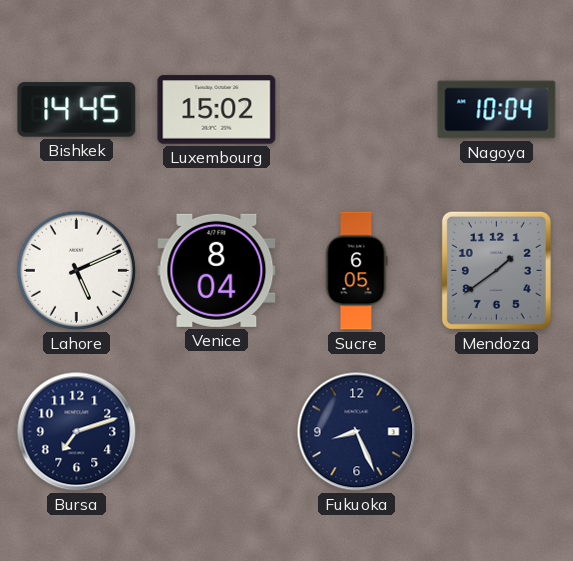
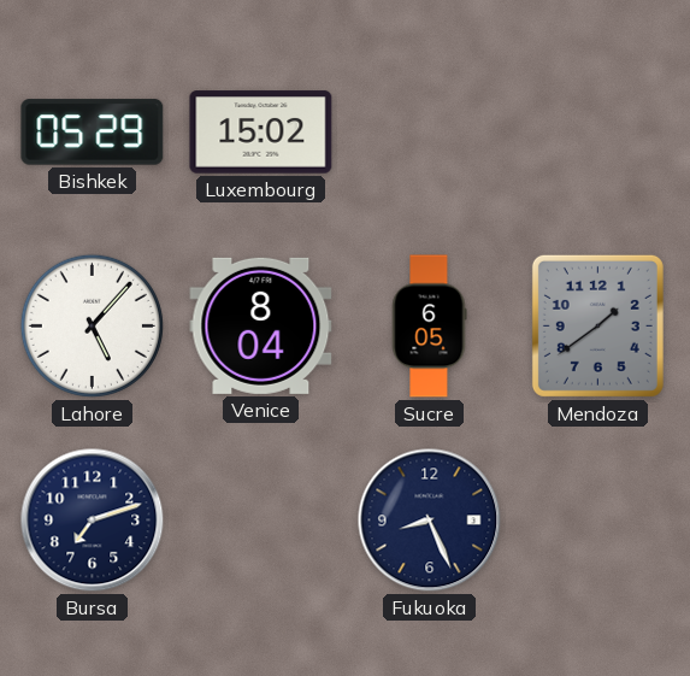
Bishkek: 14:45 -> 05:29
Nagoya: 10:04 -> none
Lahore: 5:11 -> 5:07
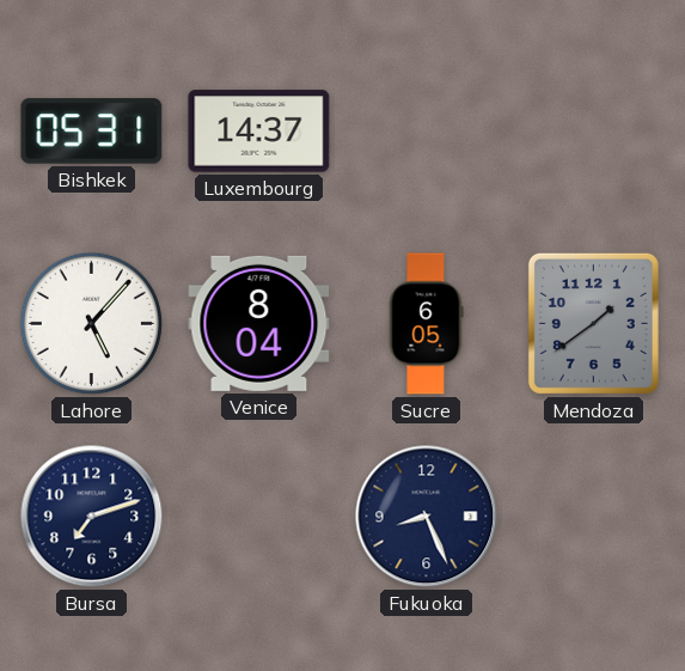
Bishkek: 05:29 -> 05:31
Luxembourg: 15:02 -> 14:37
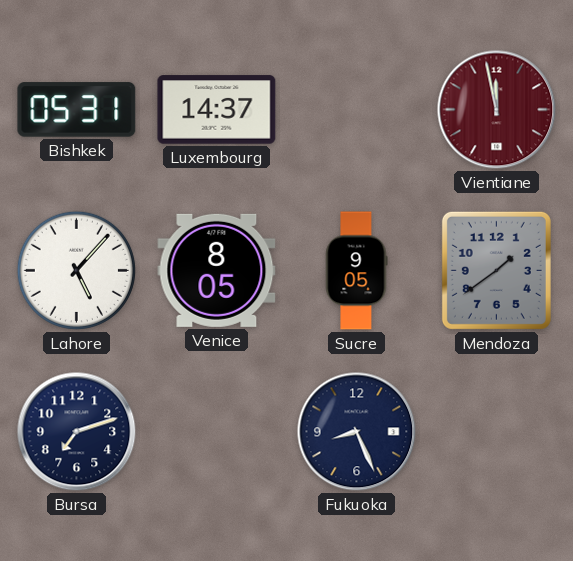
Vientiane: none -> 11:58
Venice: 8:04 -> 8:05
Sucre: 6:05 -> 9:05
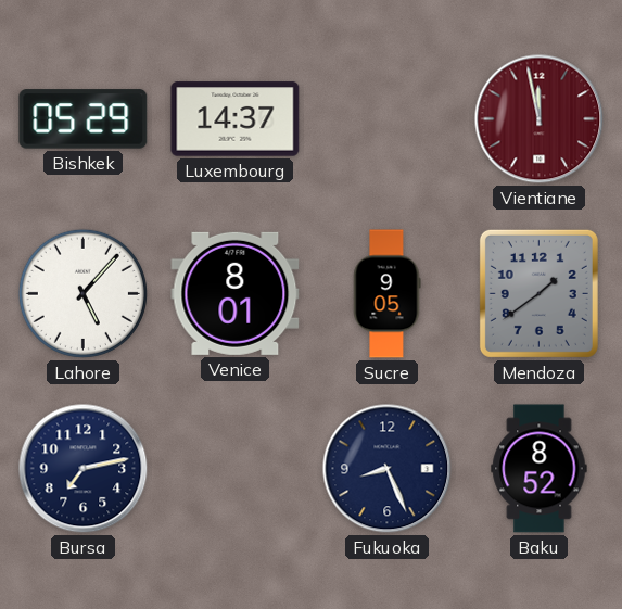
Bishkek: 05:31 -> 05:29
Venice: 8:05 -> 8:01
Bursa: 7:12 -> 7:13
Baku: none -> 8:52
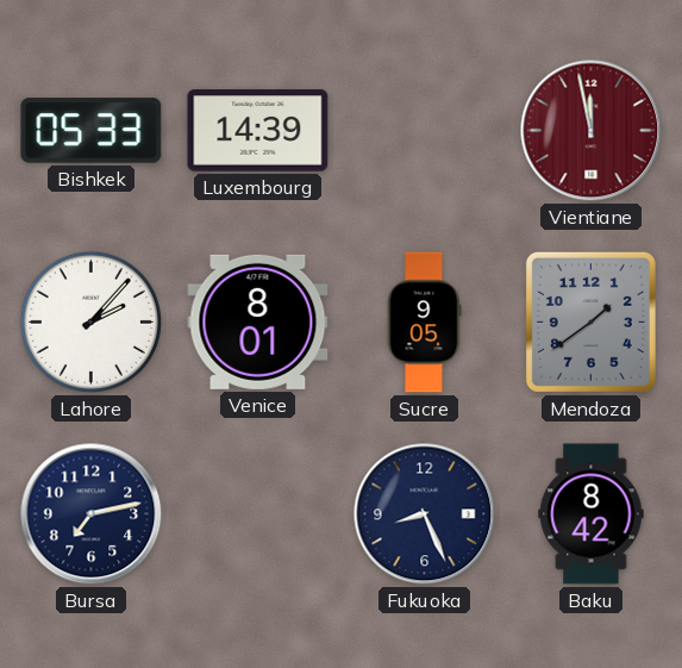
Bishkek: 05:29 -> 05:33
Luxembourg: 14:37 -> 14:39
Lahore: 5:07 -> 2:07
Baku: 8:52 -> 8:42
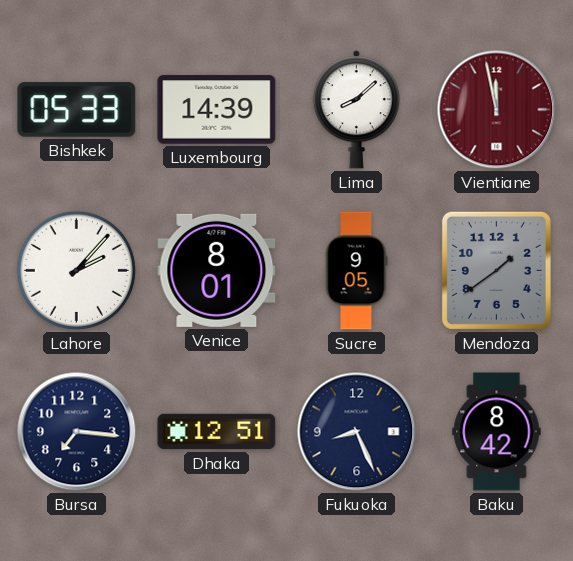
Lima: none -> 8:08
Bursa: 7:13 -> 7:16
Dhaka: none -> 12:51
